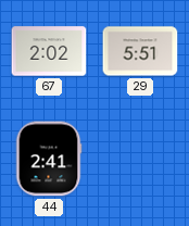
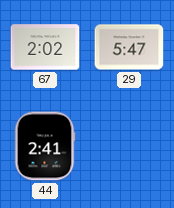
29: 5:51 -> 5:47
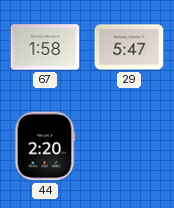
67: 2:02 -> 1:58
44: 2:41 -> 2:20
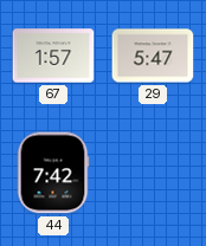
67: 1:58 -> 1:57
44: 2:20 -> 7:42
